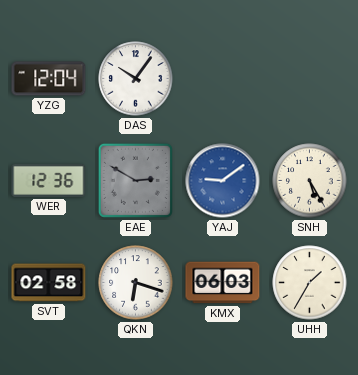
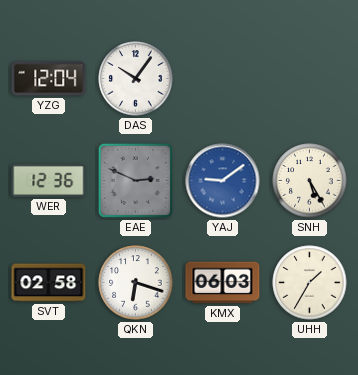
EAE: 2:50 -> 2:49
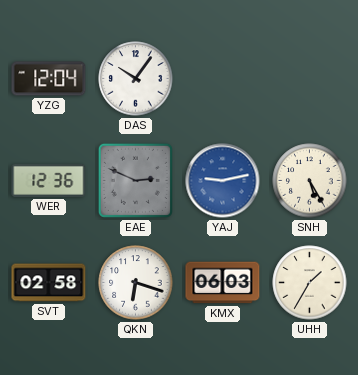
YAJ: 9:09 -> 9:13
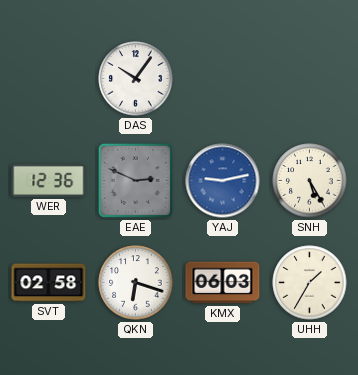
YZG: 12:04 -> none
